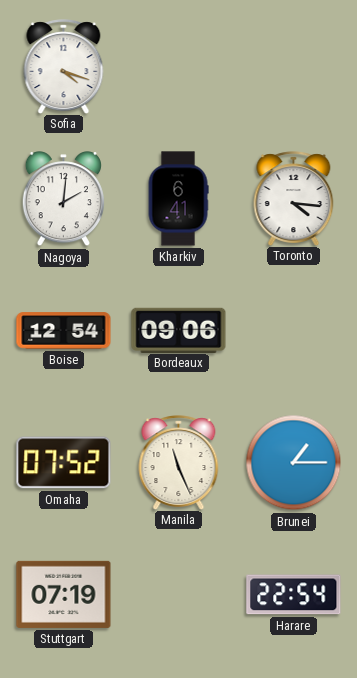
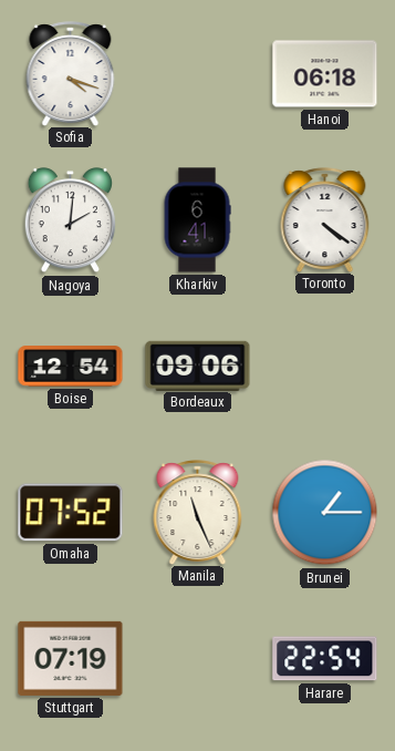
Hanoi: none -> 06:18
Toronto: 4:16 -> 4:21
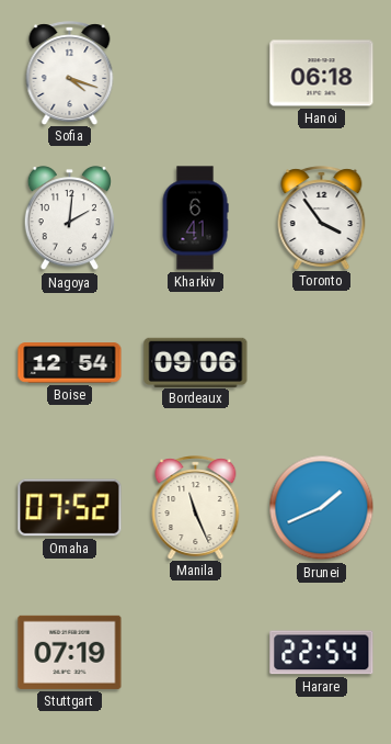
Toronto: 4:21 -> 3:54
Brunei: 1:15 -> 1:41
